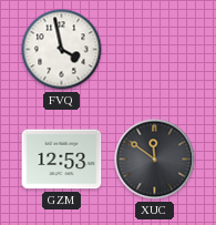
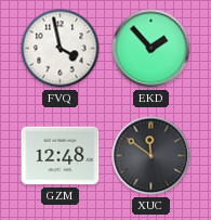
EKD: none -> 1:53
GZM: 12:53 -> 12:48
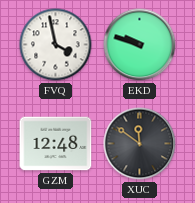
EKD: 1:53 -> 9:48
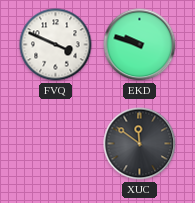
FVQ: 3:58 -> 3:49
GZM: 12:48 -> none
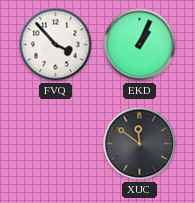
FVQ: 3:49 -> 3:53
EKD: 9:48 -> 1:04
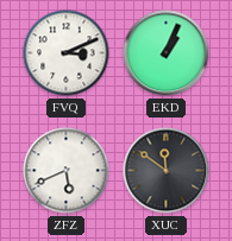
FVQ: 3:53 -> 3:11
ZFZ: none -> 5:41
